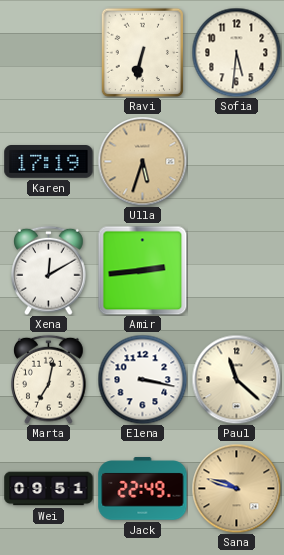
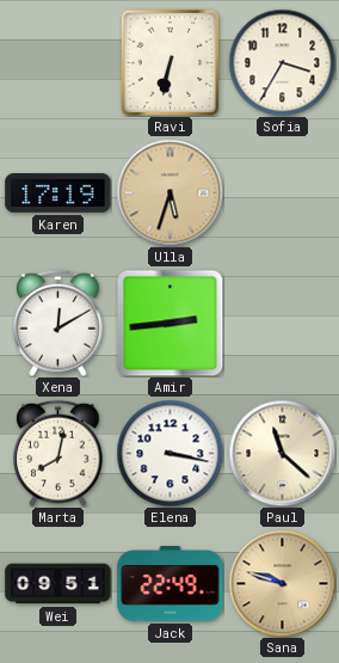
Sofia: 5:31 -> 3:35
Marta: 7:02 -> 8:02
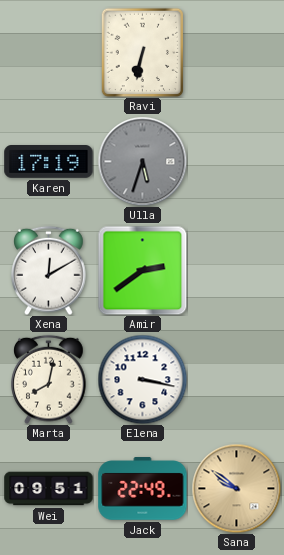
Sofia: 3:35 -> none
Ulla dial: champagne -> grey
Amir: 2:44 -> 2:39
Paul: 11:22 -> none
Sana: 9:48 -> 9:51
